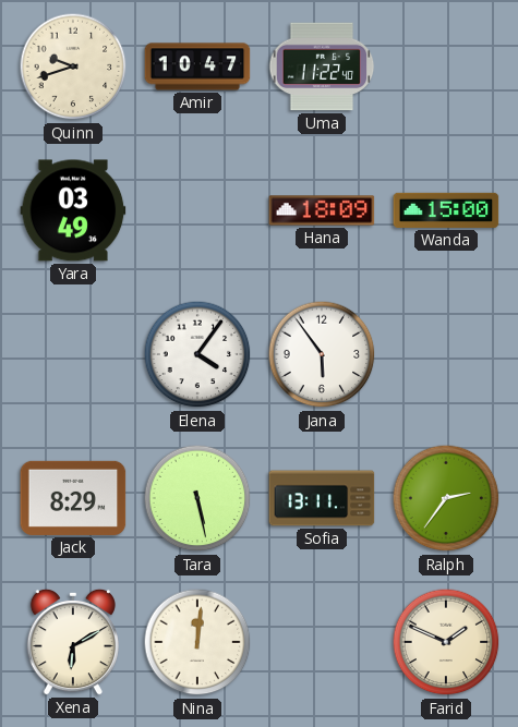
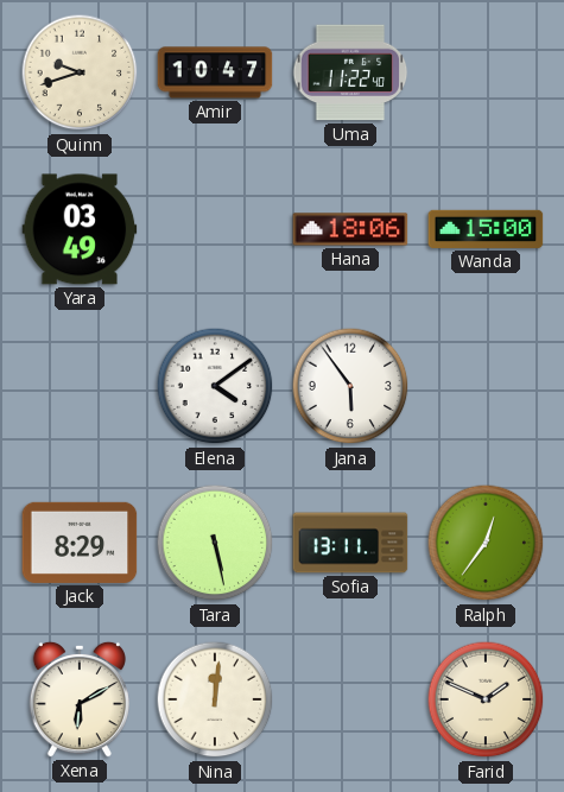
Hana: 18:09 -> 18:06
Elena: 4:06 -> 4:09
Ralph: 2:36 -> 12:36
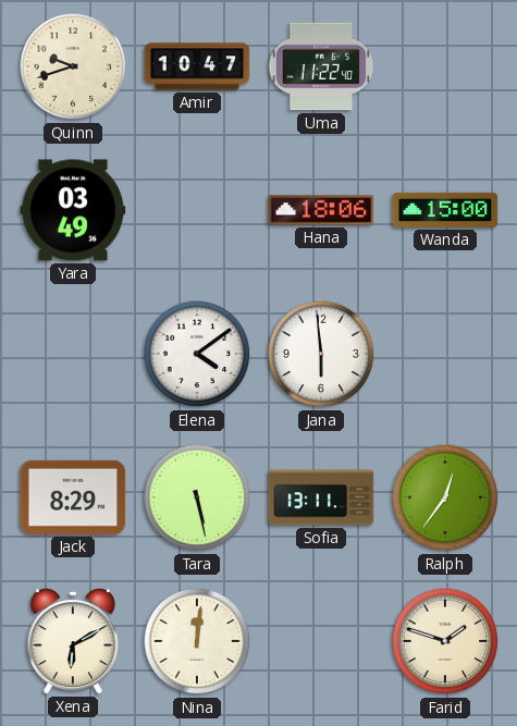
Jana: 5:54 -> 5:59
Farid: 1:49 -> 1:48
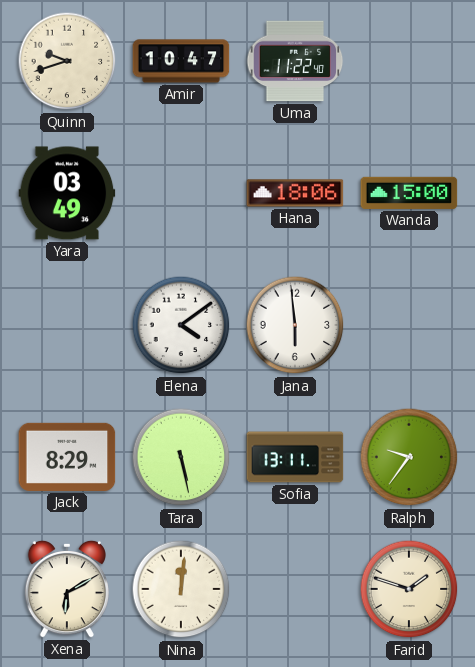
Ralph: 12:36 -> 9:36
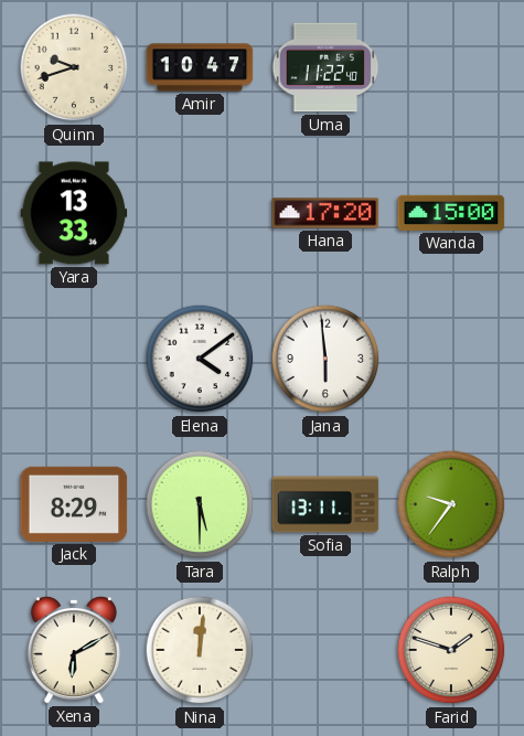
Yara: 03:49 -> 13:33
Hana: 18:06 -> 17:20
Tara: 5:28 -> 5:30
